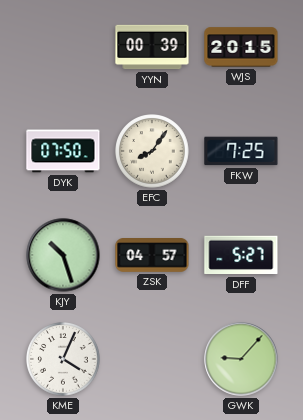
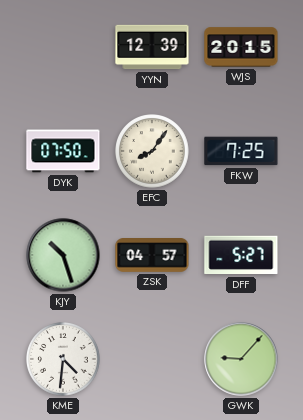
YYN: 00:39 -> 12:39
KME: 4:04 -> 4:31
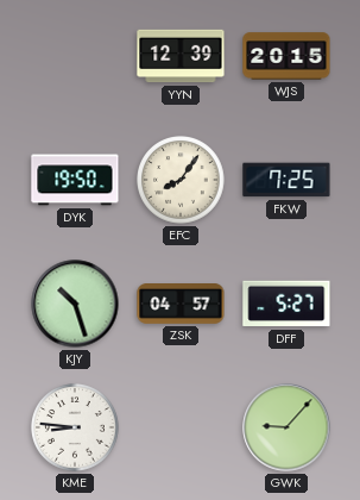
DYK: 07:50 -> 19:50
KME: 4:31 -> 8:46
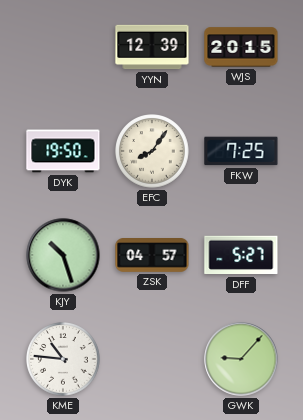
KME: 8:46 -> 10:46
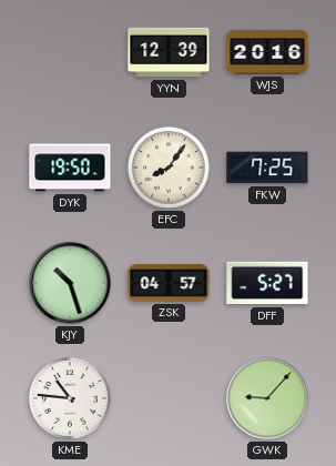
WJS: 20:15 -> 20:16
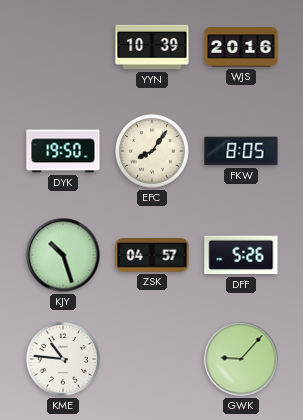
YYN: 12:39 -> 10:39
FKW: 7:25 -> 8:05
DFF: 5:27 -> 5:26
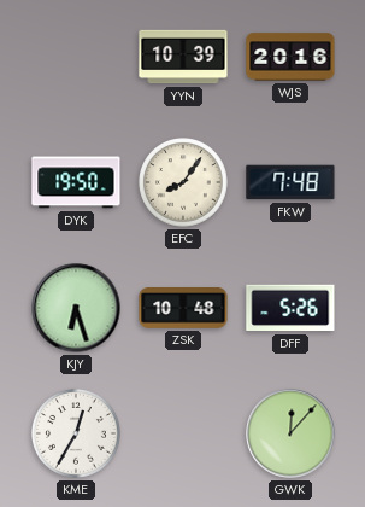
FKW: 8:05 -> 7:48
KJY: 10:27 -> 6:27
ZSK: 04:57 -> 10:48
KME: 10:46 -> 12:35
GWK: 9:07 -> 12:07
